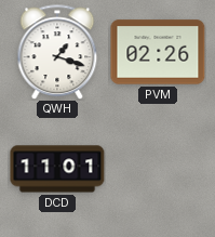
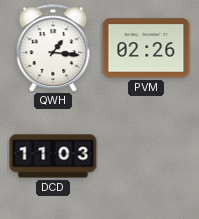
QWH: 1:18 -> 1:16
DCD: 11:01 -> 11:03
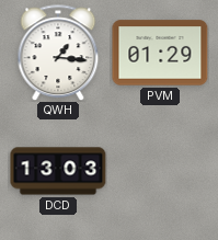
PVM: 02:26 -> 01:29
DCD: 11:03 -> 13:03
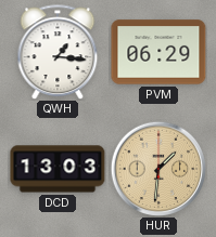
PVM: 01:29 -> 06:29
HUR: none -> 1:31
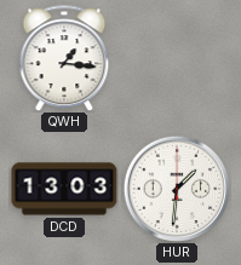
PVM: 06:29 -> none
HUR dial: champagne -> white
